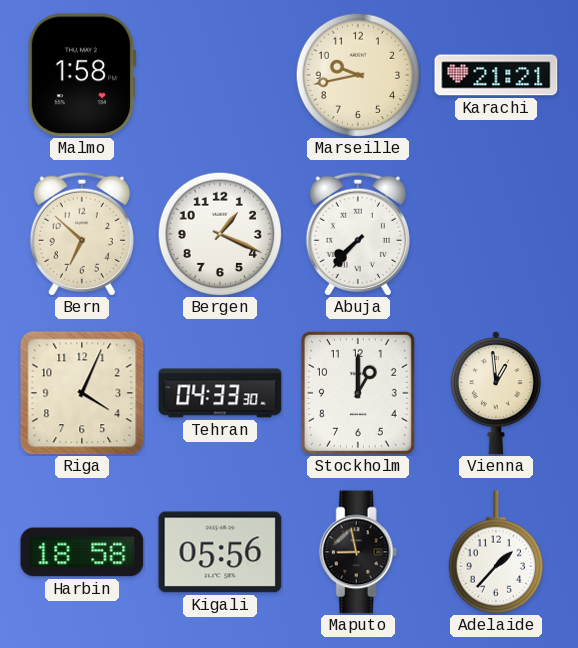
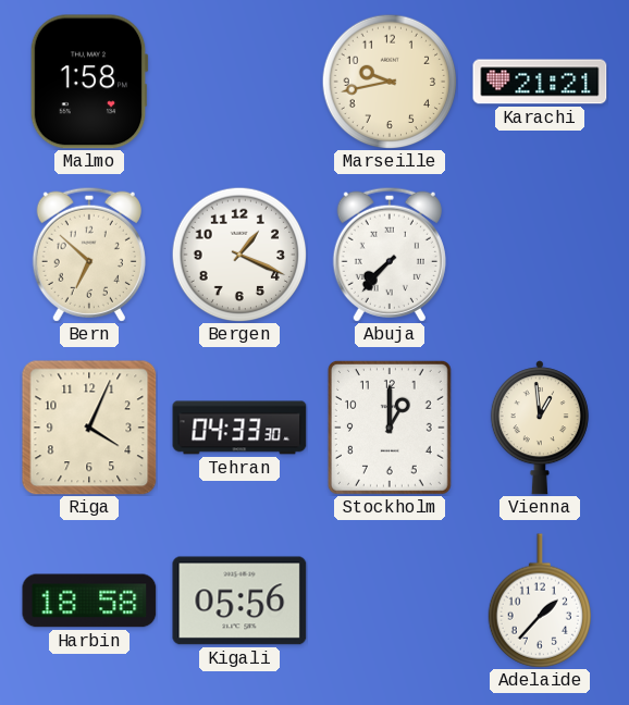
Maputo: 8:58 -> none
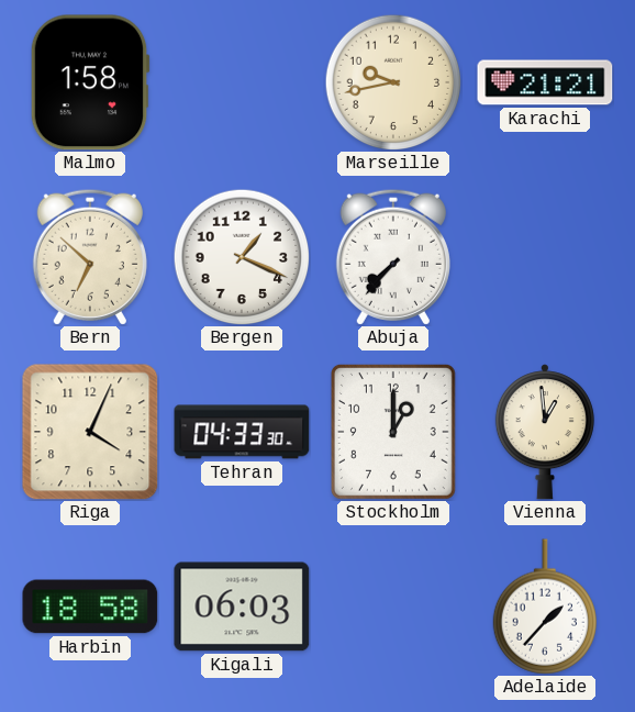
Kigali: 05:56 -> 06:03
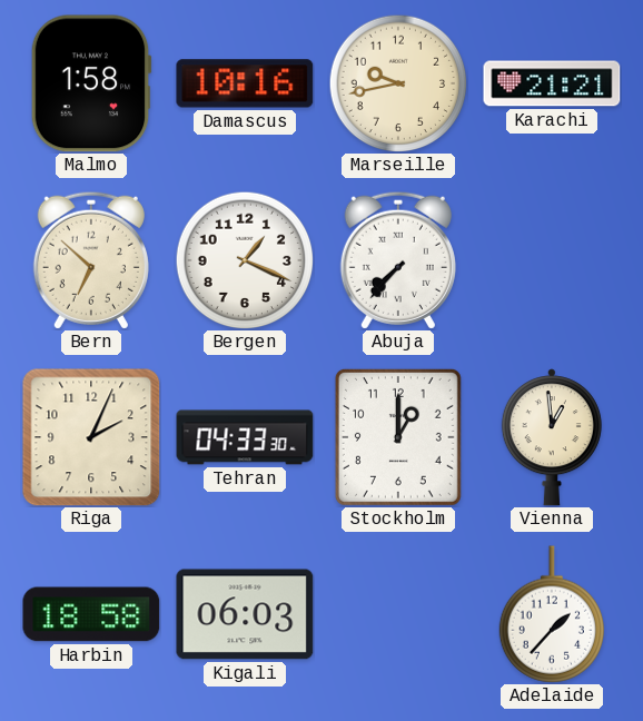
Damascus: none -> 10:16
Riga: 4:04 -> 2:04
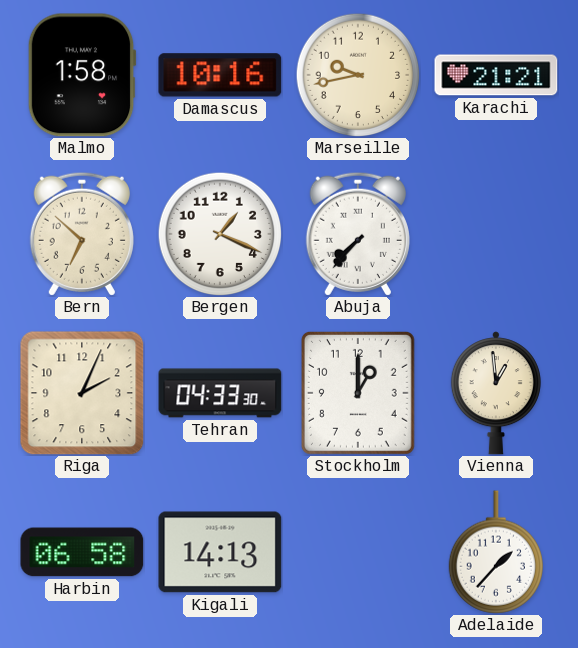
Harbin: 18:58 -> 06:58
Kigali: 06:03 -> 14:13
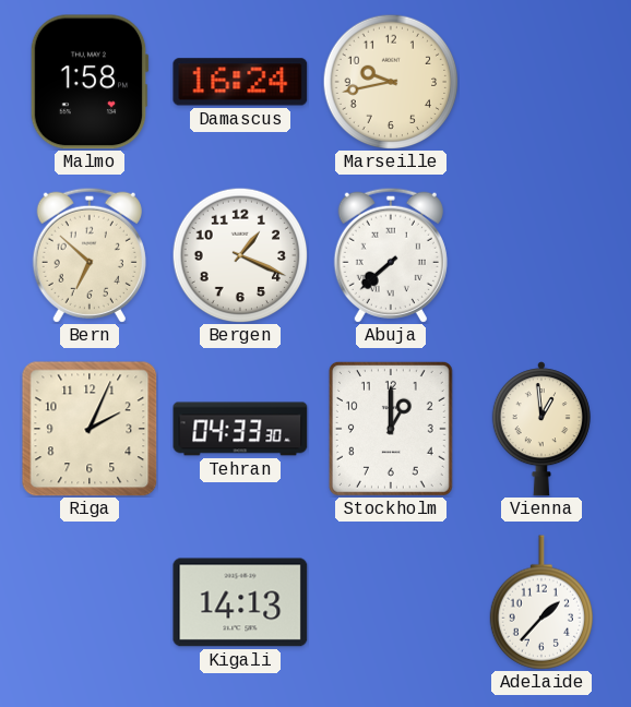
Damascus: 10:16 -> 16:24
Karachi: 21:21 -> none
Abuja: 7:37 -> 7:38
Harbin: 06:58 -> none
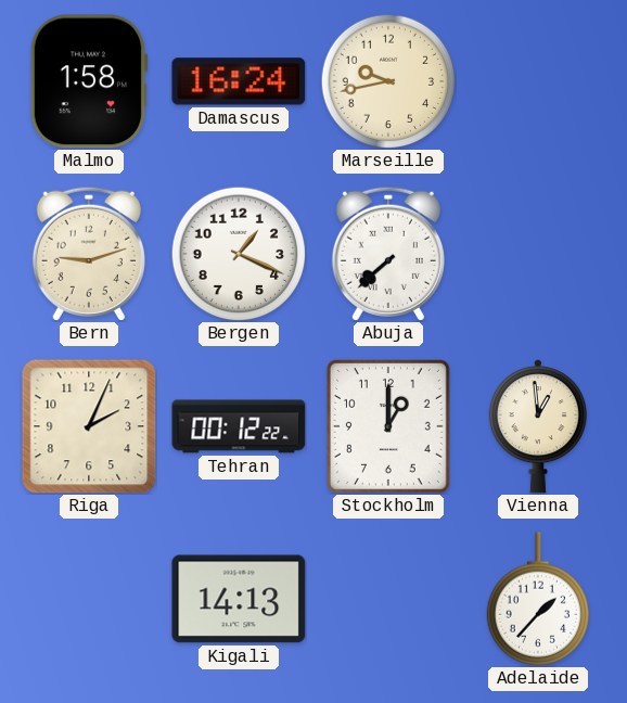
Bern: 6:52 -> 9:12
Tehran: 04:33 -> 00:12
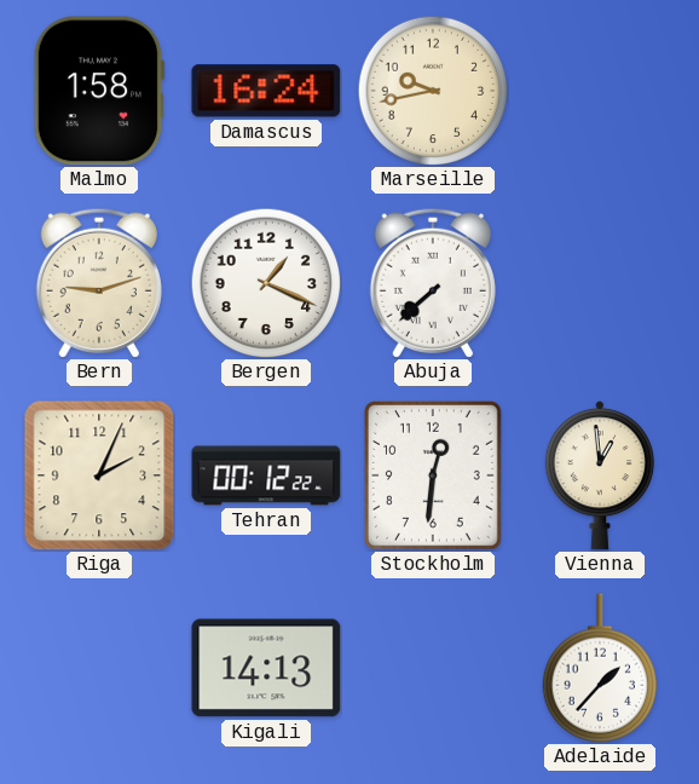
Stockholm: 1:00 -> 12:31
